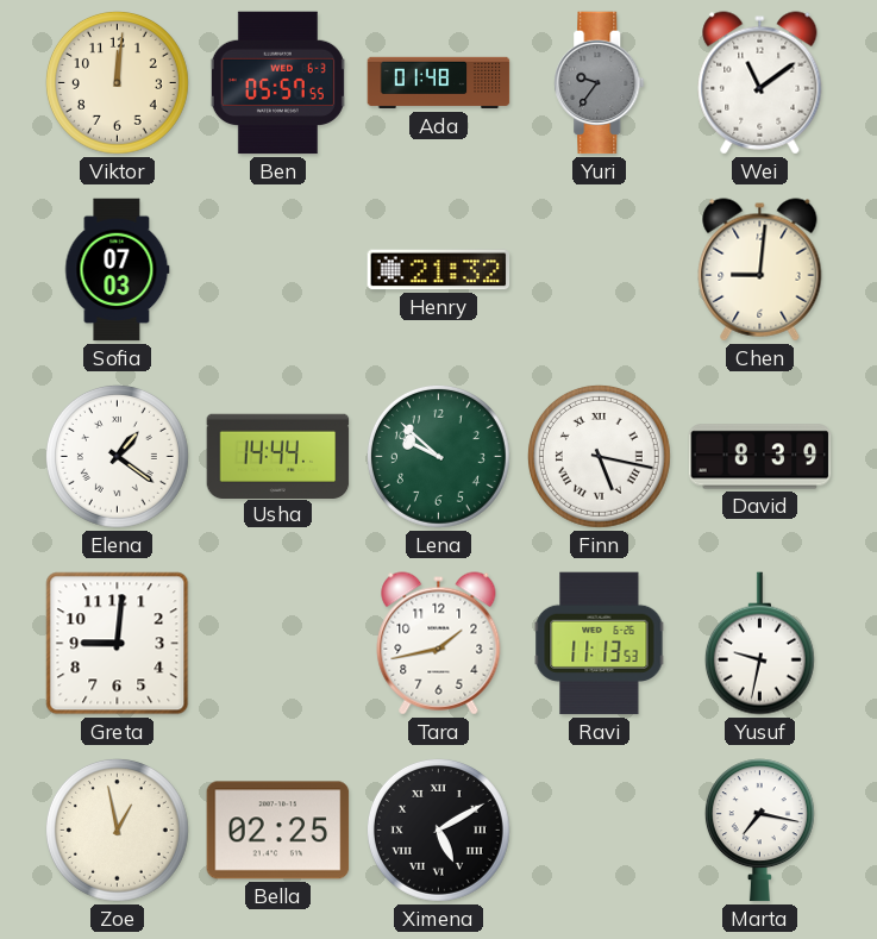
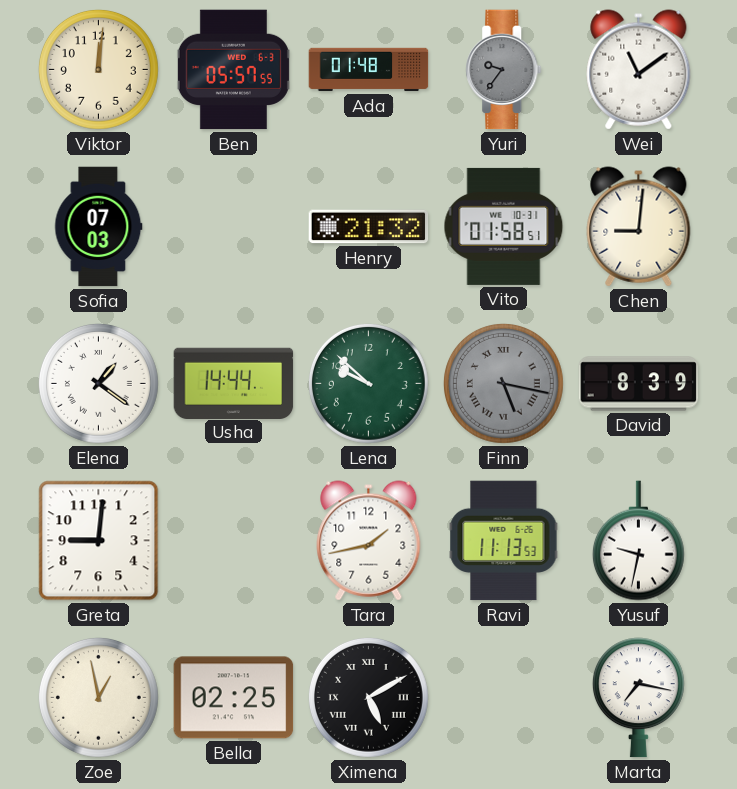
Vito: none -> 01:58
Finn dial: white -> grey
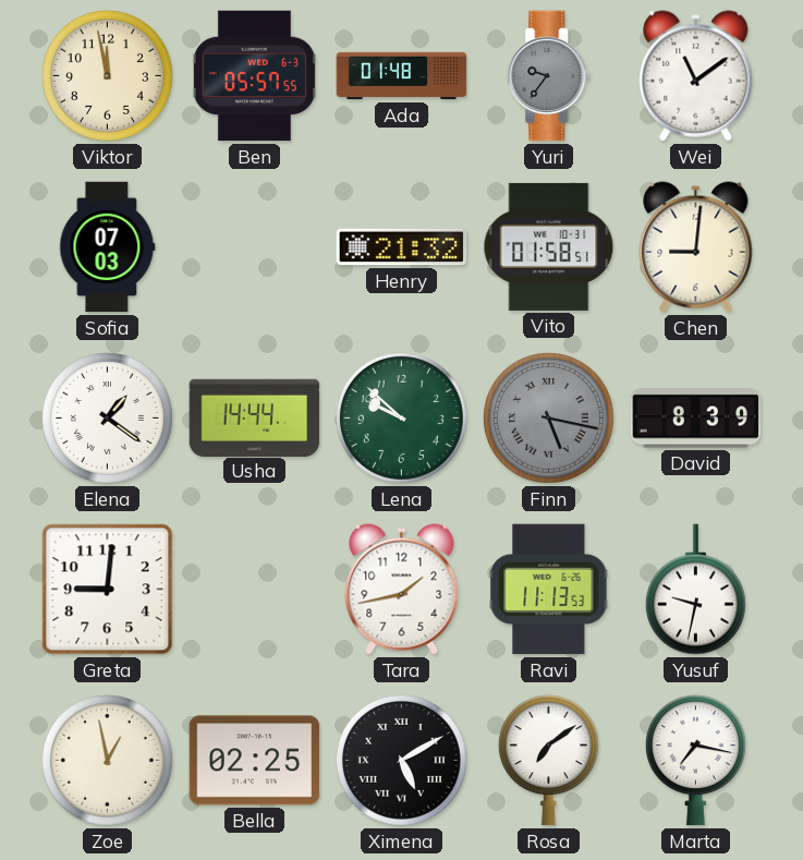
Viktor: 12:01 -> 11:58
Rosa: none -> 7:09
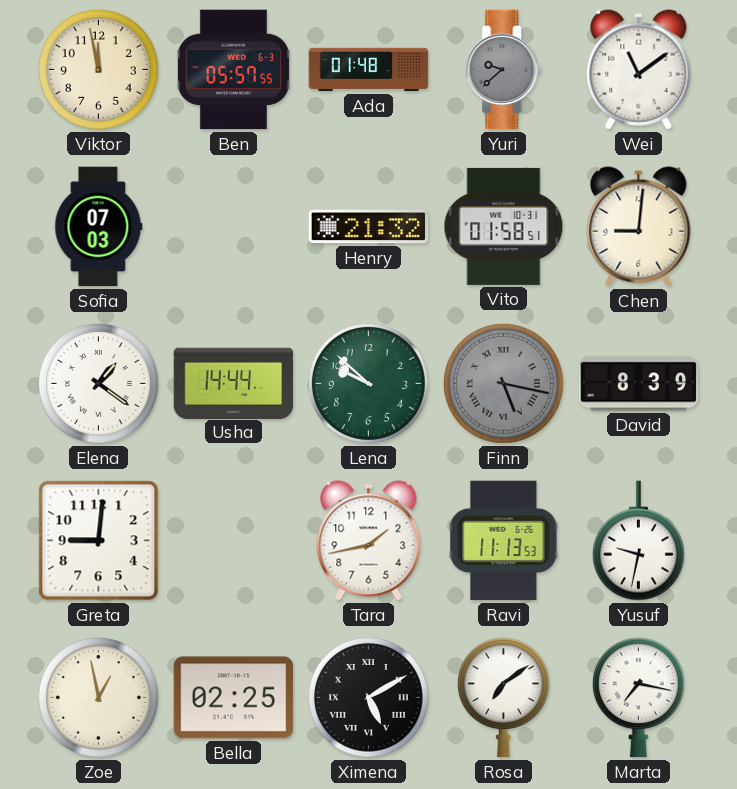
Yuri: 9:36 -> 9:38
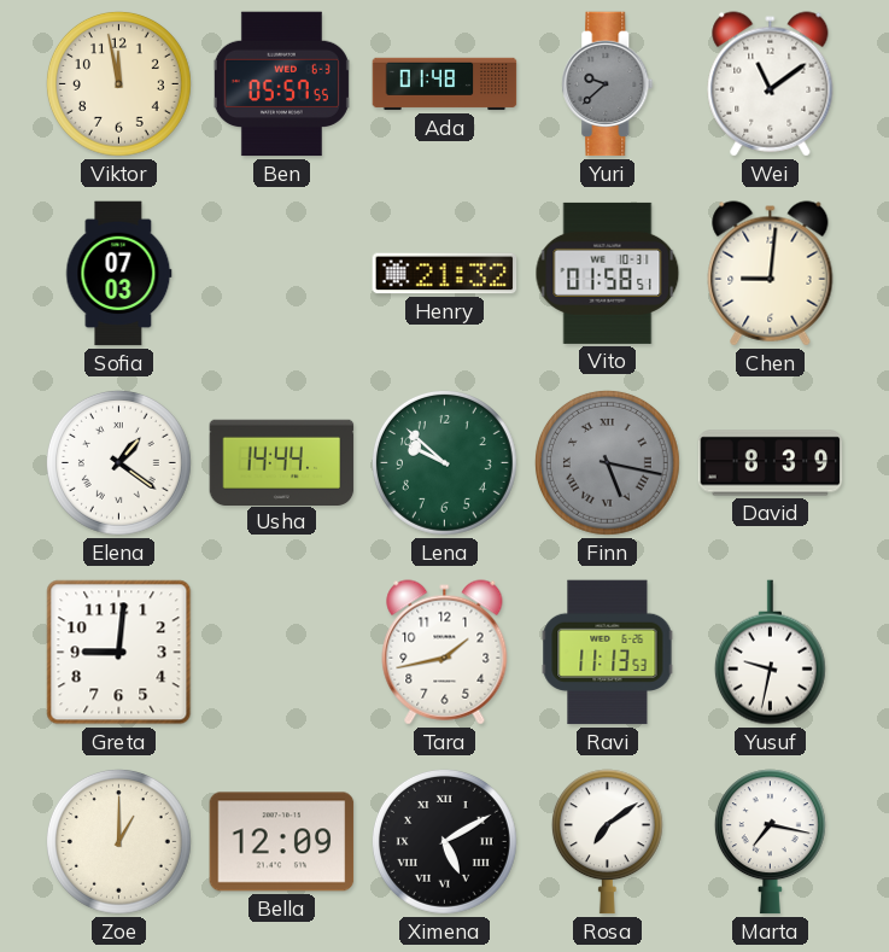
Zoe: 12:58 -> 1:00
Bella: 02:25 -> 12:09
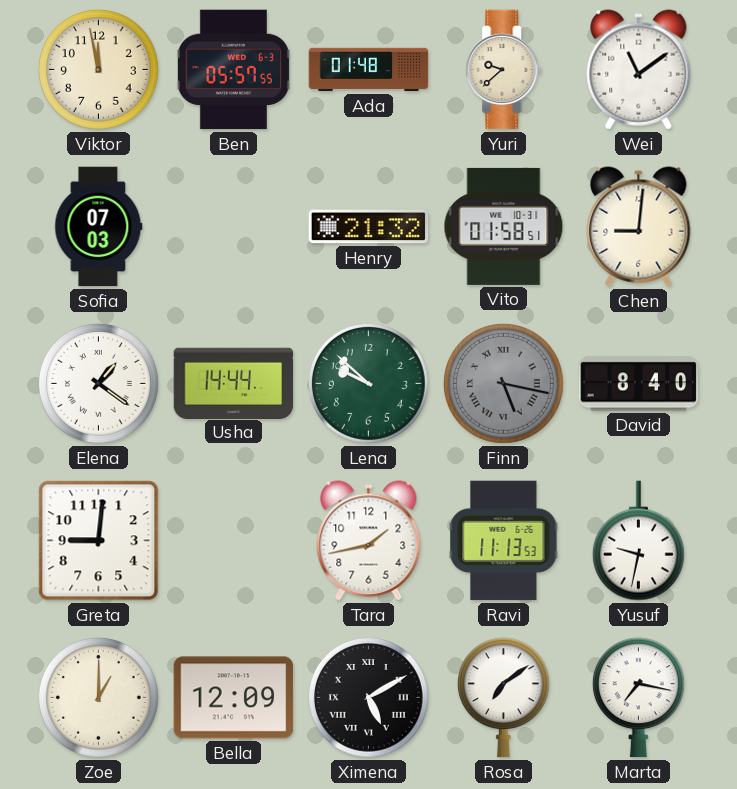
Yuri dial: grey -> cream
David: 8:39 -> 8:40
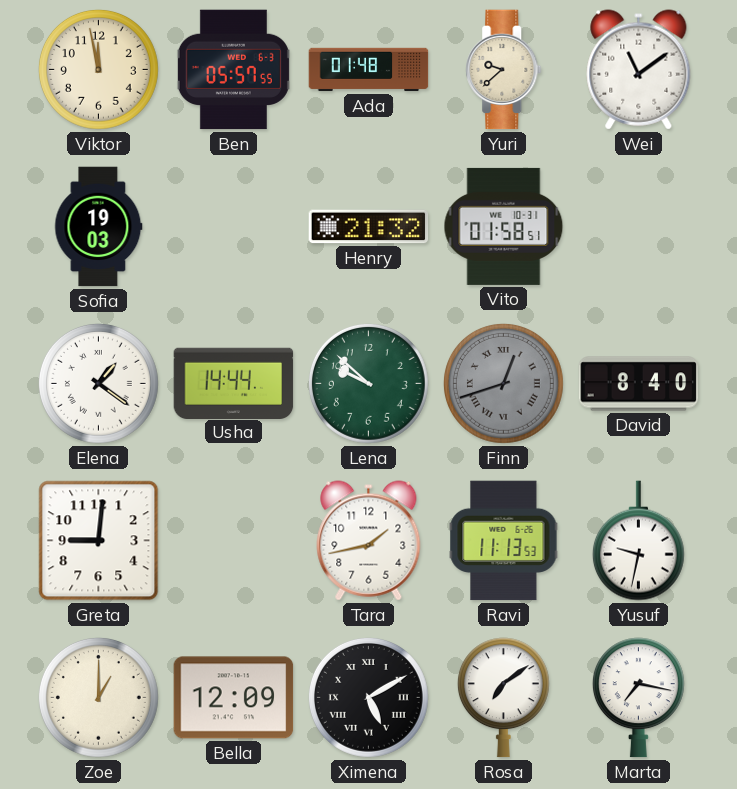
Sofia: 07:03 -> 19:03
Chen: 9:01 -> none
Finn: 5:17 -> 12:42
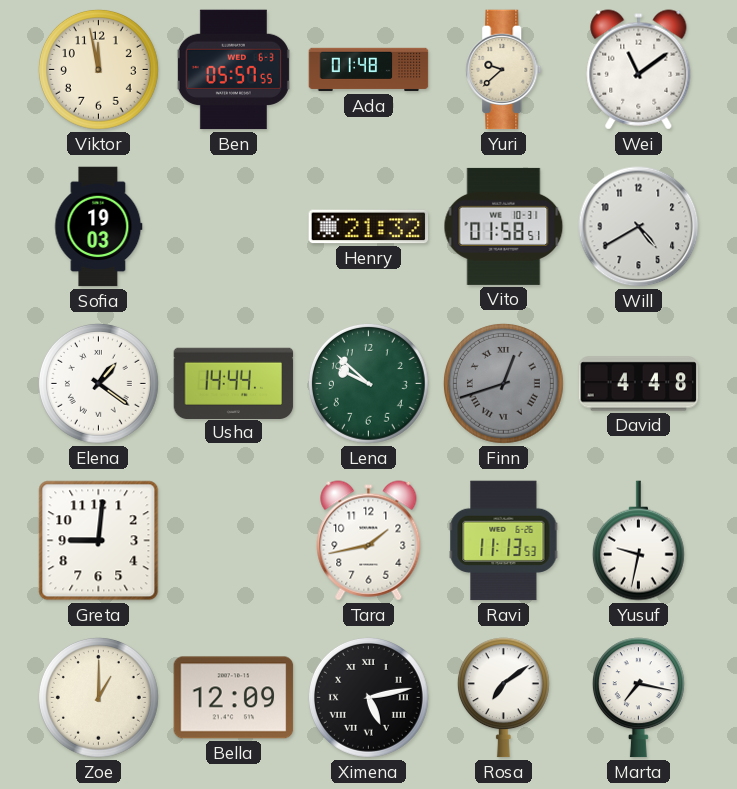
Will: none -> 4:40
David: 8:40 -> 4:48
Ximena: 5:10 -> 5:13
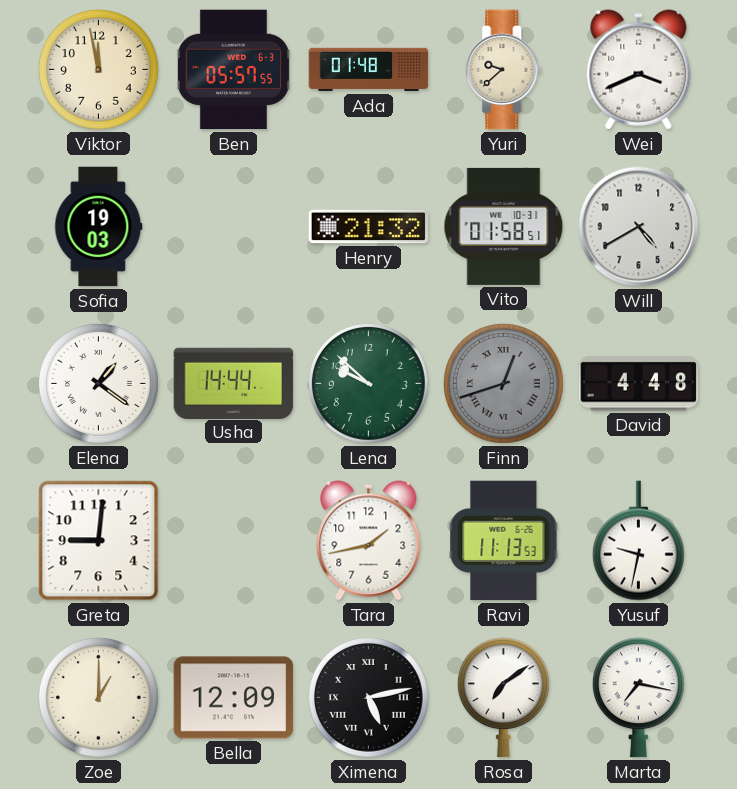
Wei: 11:09 -> 3:41
